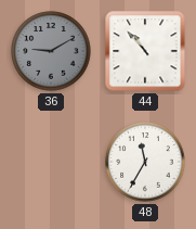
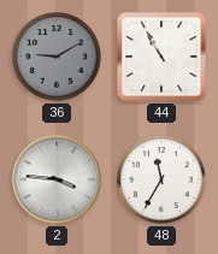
44: 10:53 -> 10:55
2: none -> 3:46
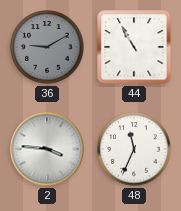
48: 11:35 -> 11:34
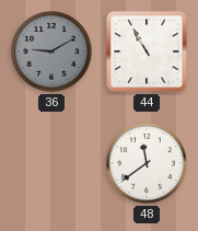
2: 3:46 -> none
48: 11:34 -> 11:39
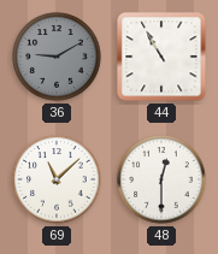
69: none -> 11:08
48: 11:39 -> 12:30
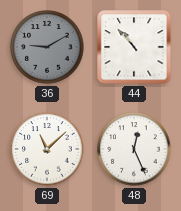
44: 10:55 -> 10:53
48: 12:30 -> 12:26
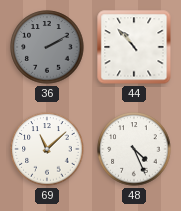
36: 9:10 -> 2:10
48: 12:26 -> 4:26
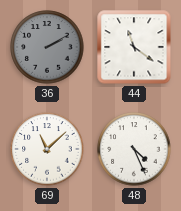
44: 10:53 -> 11:21
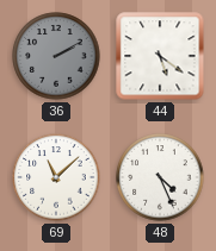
44: 11:21 -> 5:21
